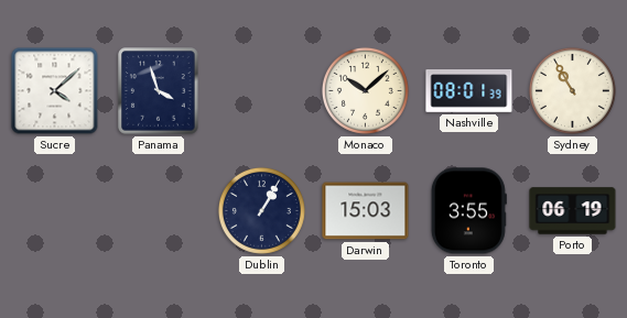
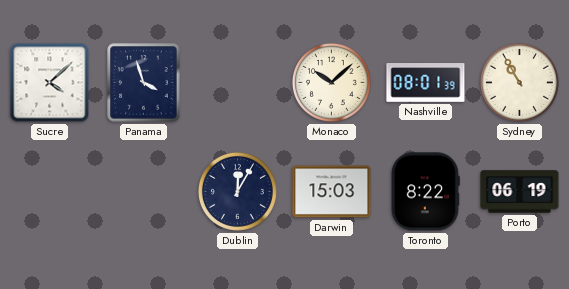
Dublin: 1:05 -> 12:05
Toronto: 3:55 -> 8:22
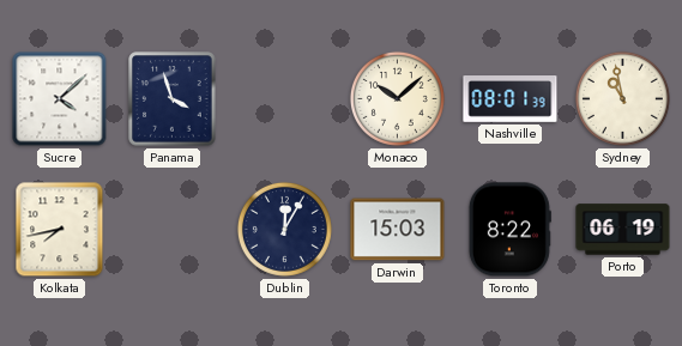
Sydney: 10:55 -> 10:58
Kolkata: none -> 7:43
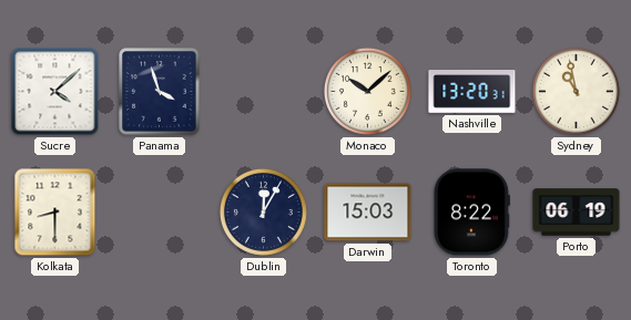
Nashville: 08:01 -> 13:20
Kolkata: 7:43 -> 8:30
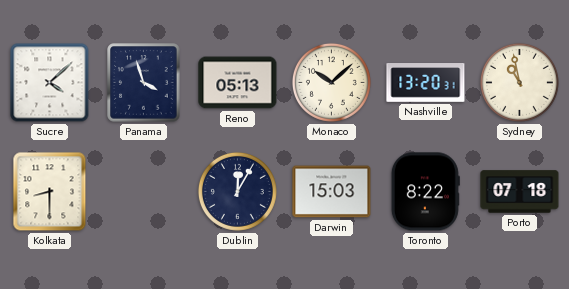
Reno: none -> 05:13
Porto: 06:19 -> 07:18
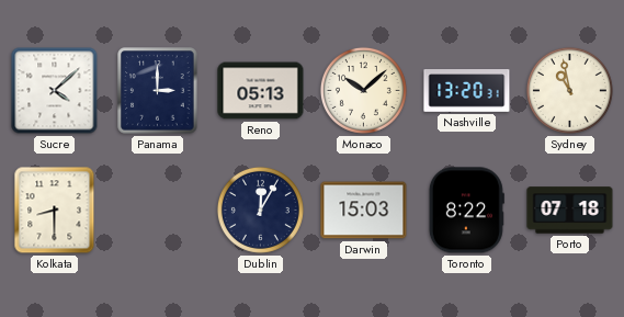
Panama: 3:57 -> 3:00
